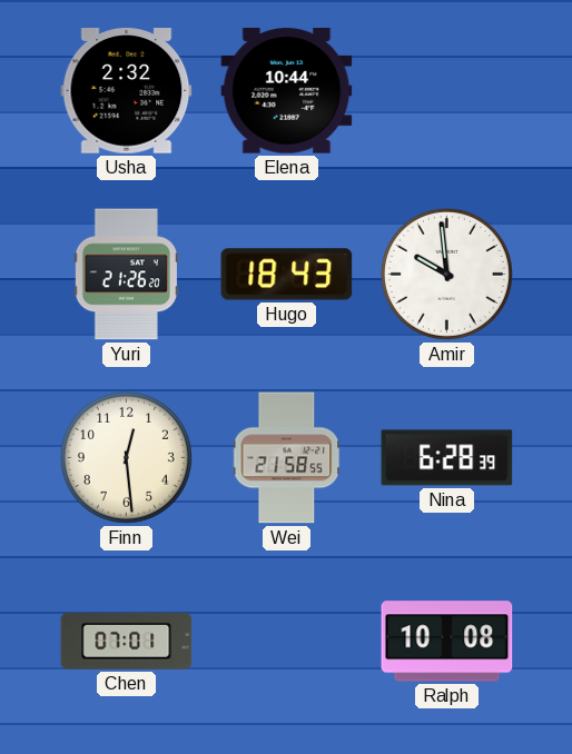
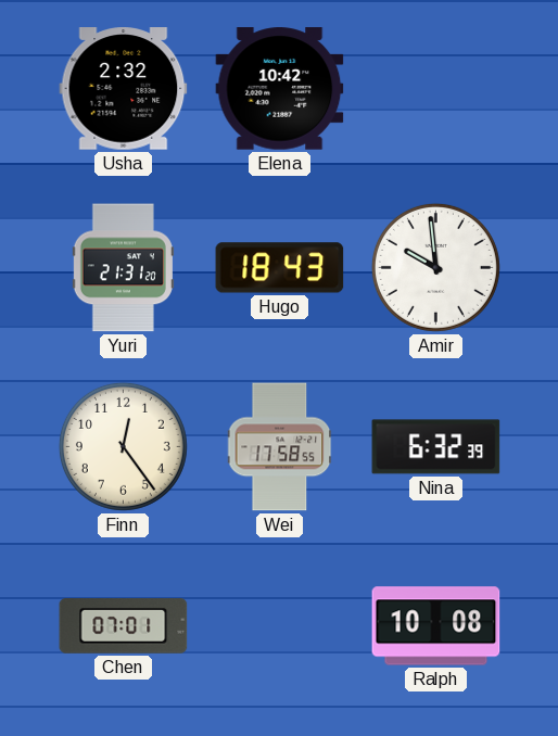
Elena: 10:44 -> 10:42
Yuri: 21:26 -> 21:31
Finn: 12:29 -> 12:24
Wei: 21:58 -> 17:58
Nina: 6:28 -> 6:32
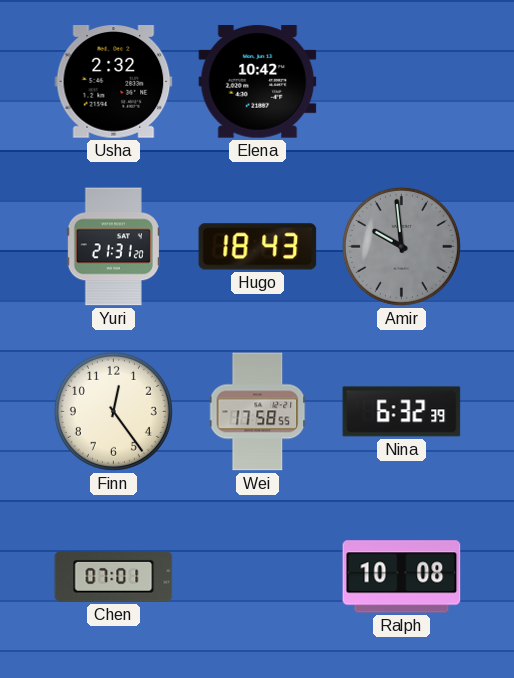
Amir dial: white -> grey
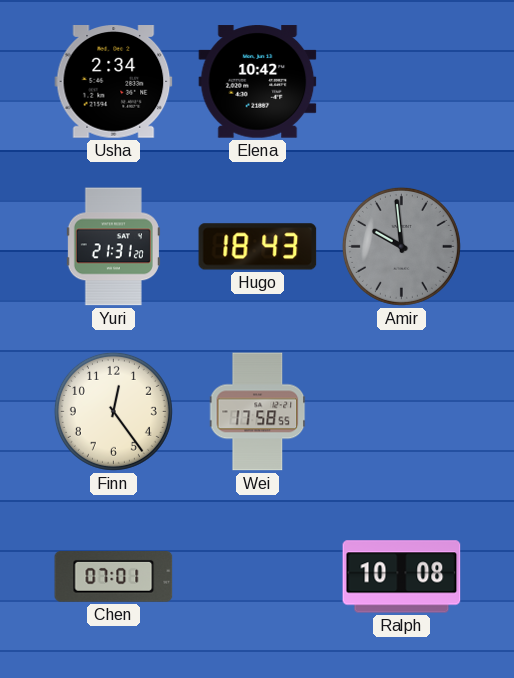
Usha: 2:32 -> 2:34
Nina: 6:32 -> none
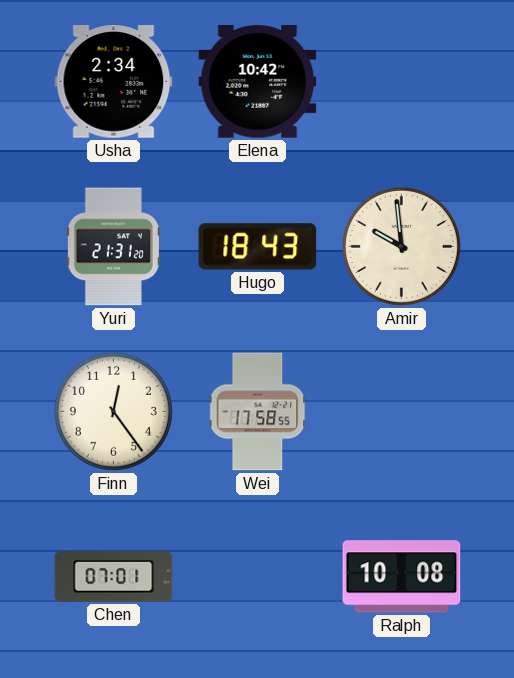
Amir dial: grey -> cream
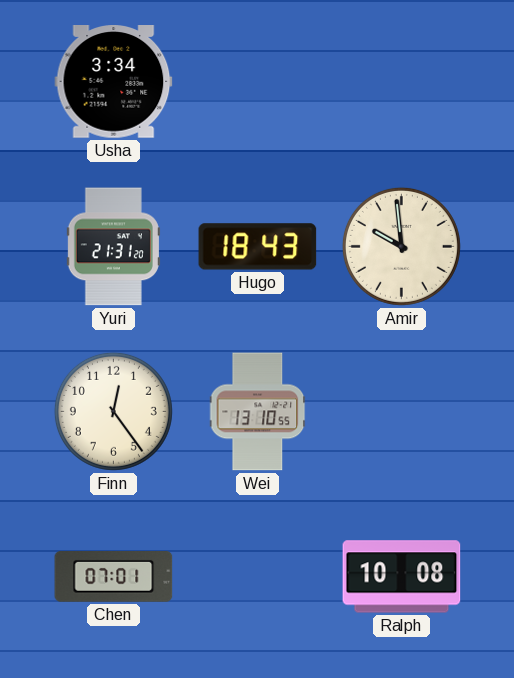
Usha: 2:34 -> 3:34
Elena: 10:42 -> none
Wei: 17:58 -> 13:10
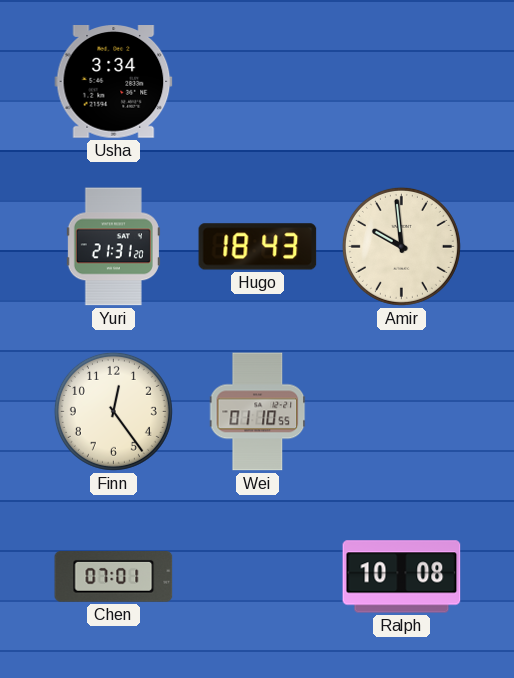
Wei: 13:10 -> 01:10
